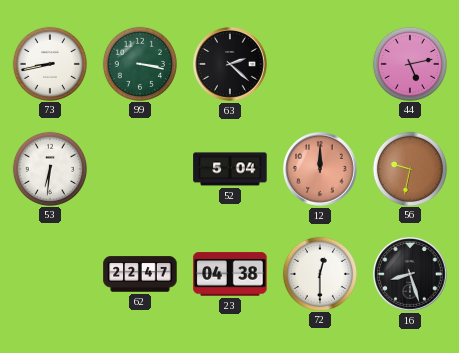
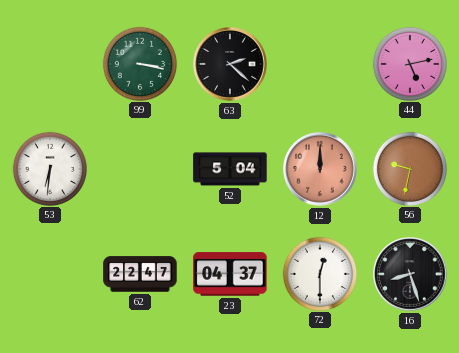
73: 8:43 -> none
23: 04:38 -> 04:37
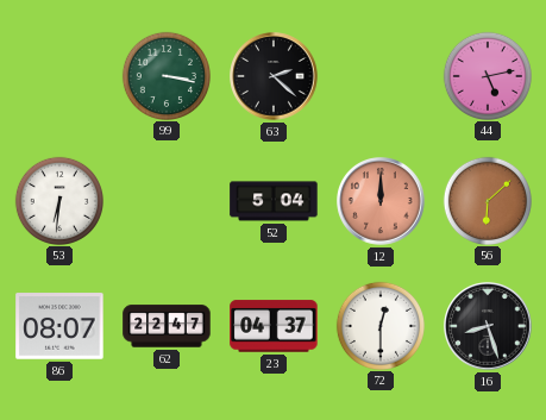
56: 9:32 -> 6:08
86: none -> 08:07
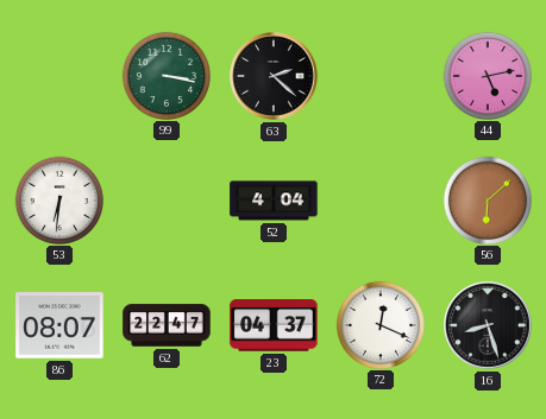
52: 5:04 -> 4:04
12: 12:00 -> none
72: 12:30 -> 12:19
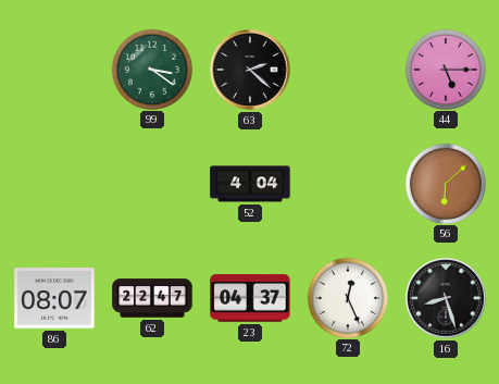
99: 3:17 -> 3:21
44: 5:13 -> 5:15
53: 6:31 -> none
72: 12:19 -> 12:26
